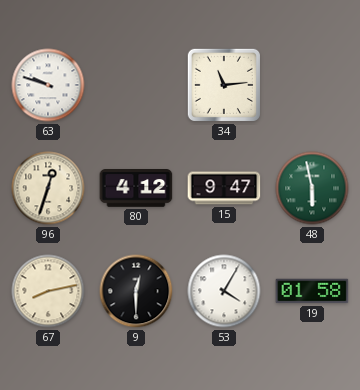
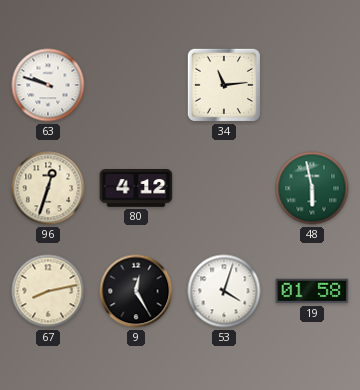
15: 9:47 -> none
9: 12:30 -> 12:25
53: 4:05 -> 4:03
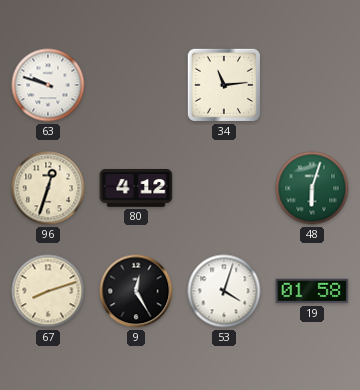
48: 5:58 -> 6:03
67: 8:13 -> 8:12
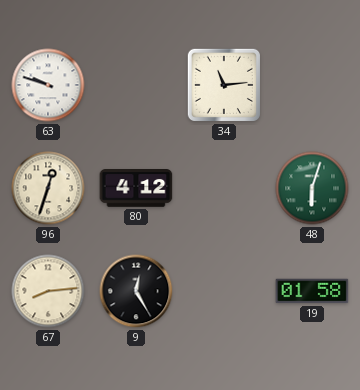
67: 8:12 -> 8:14
53: 4:03 -> none
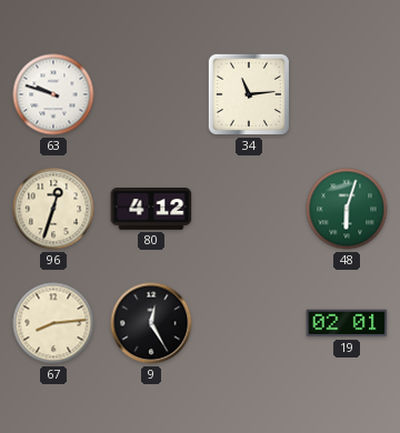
19: 01:58 -> 02:01
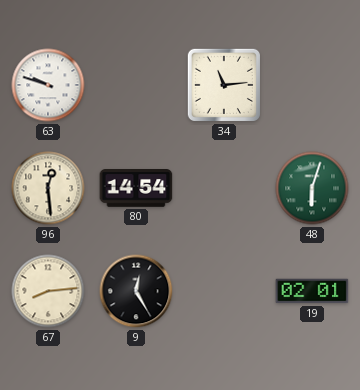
96: 12:33 -> 12:29
80: 4:12 -> 14:54
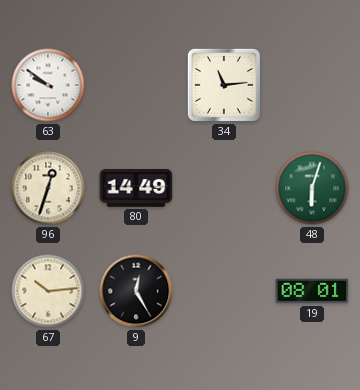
63: 9:48 -> 9:51
96: 12:29 -> 12:33
80: 14:54 -> 14:49
67: 8:14 -> 10:14
19: 02:01 -> 08:01
